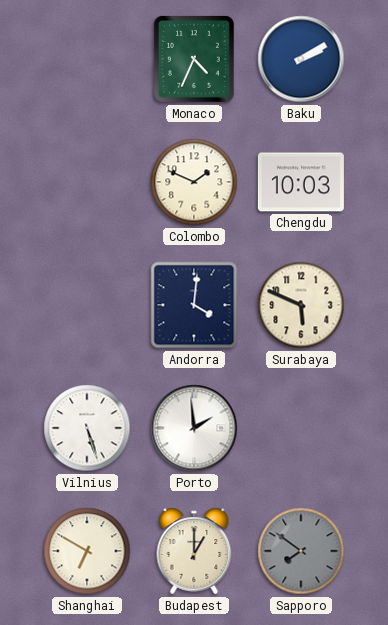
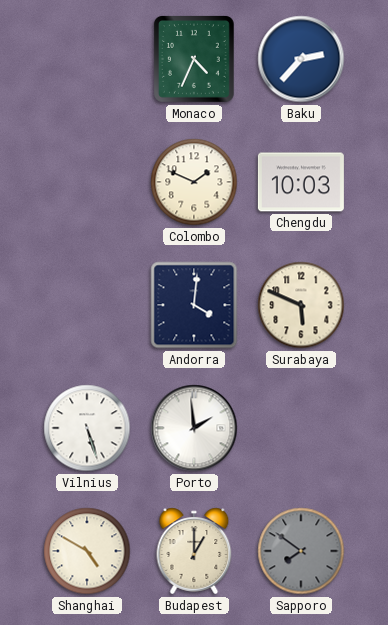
Baku: 2:10 -> 2:37
Shanghai: 6:50 -> 4:50
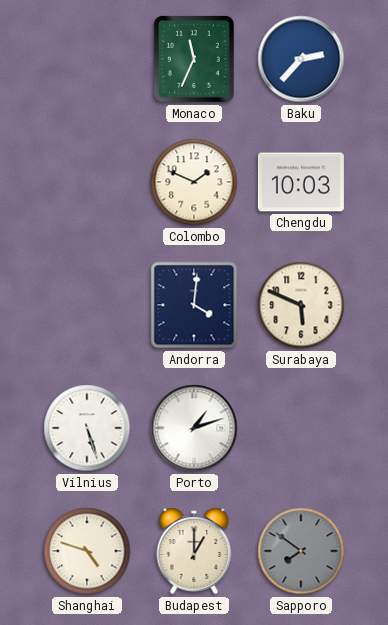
Monaco: 4:34 -> 11:34
Porto: 1:59 -> 1:12
Shanghai: 4:50 -> 4:48
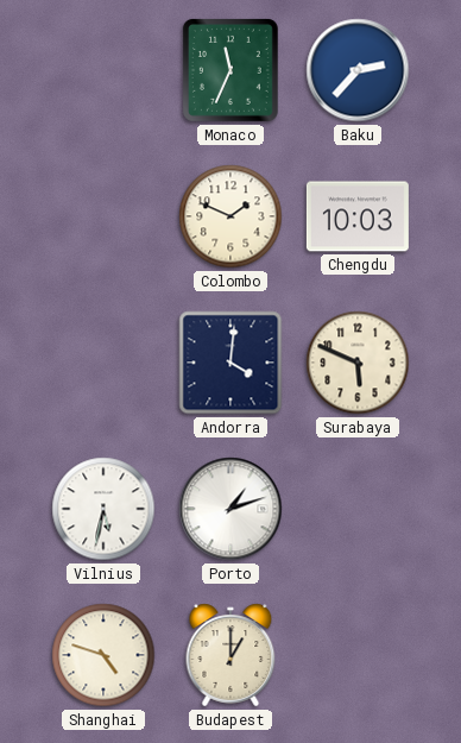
Vilnius: 5:27 -> 5:32
Sapporo: 7:51 -> none
